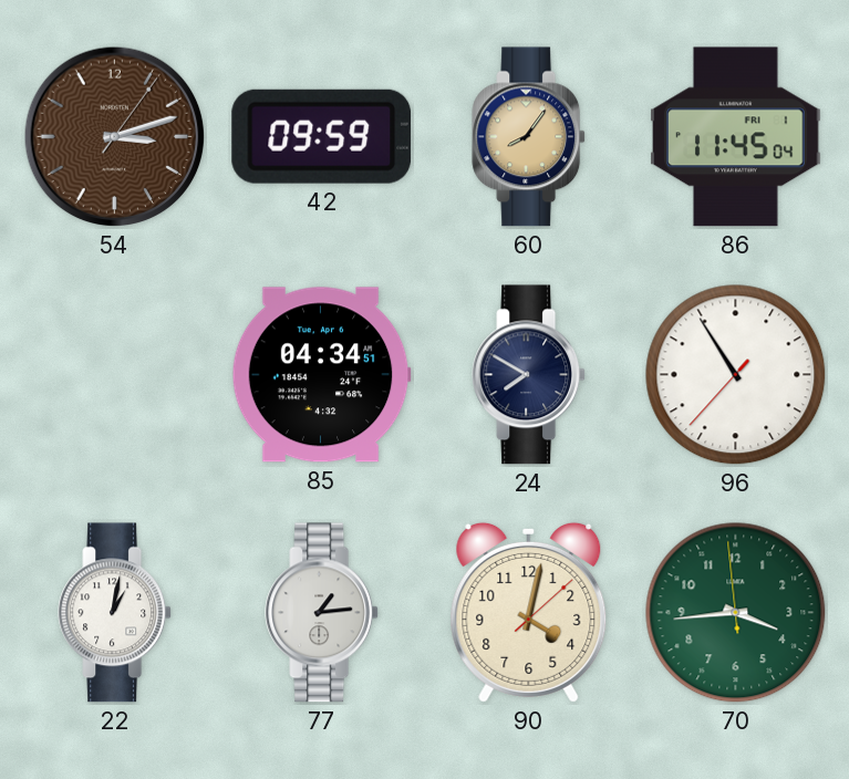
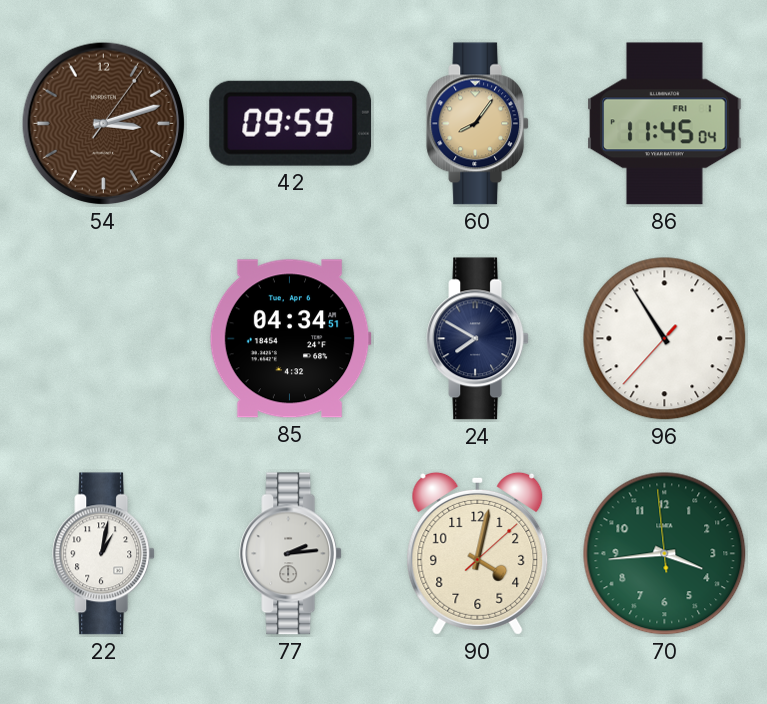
77: 1:14 -> 2:14
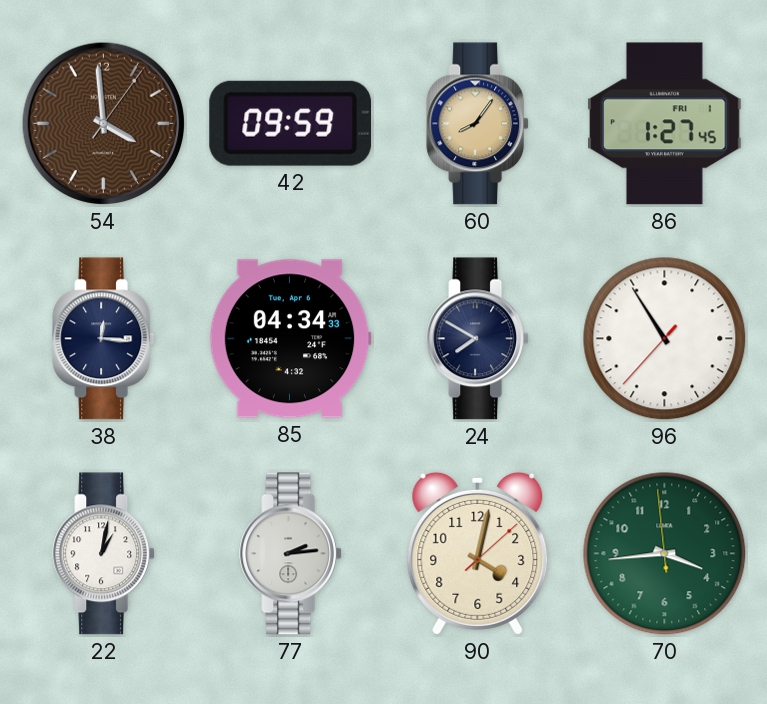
54: 3:12 -> 3:59
86: 11:45 -> 1:27
38: none -> 12:16
85: 04:34:51 -> 04:34:33
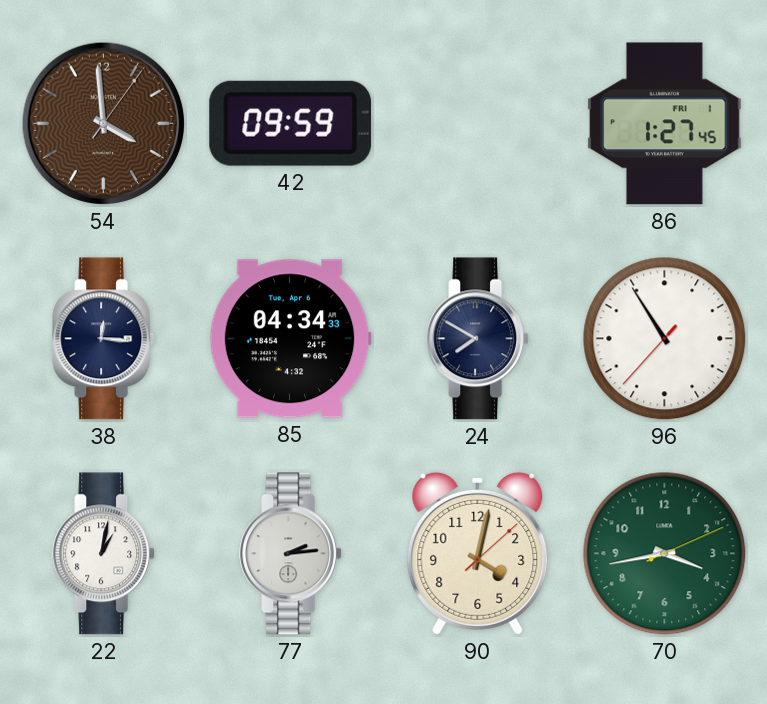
60: 8:06 -> none
70: 3:43:59 -> 3:43:11
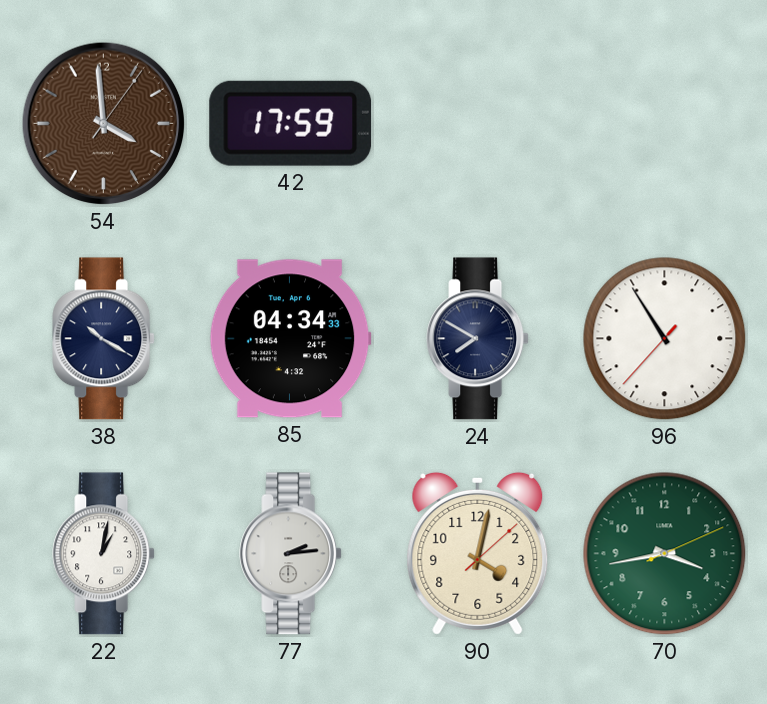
42: 09:59 -> 17:59
86: 1:27 -> none
38: 12:16 -> 10:20
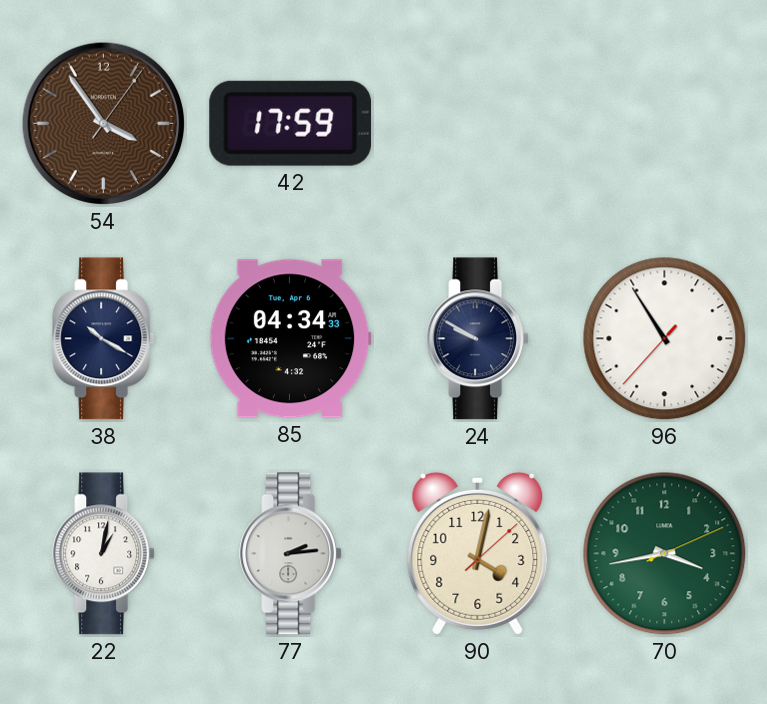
54: 3:59 -> 3:54
24: 7:50 -> 9:50
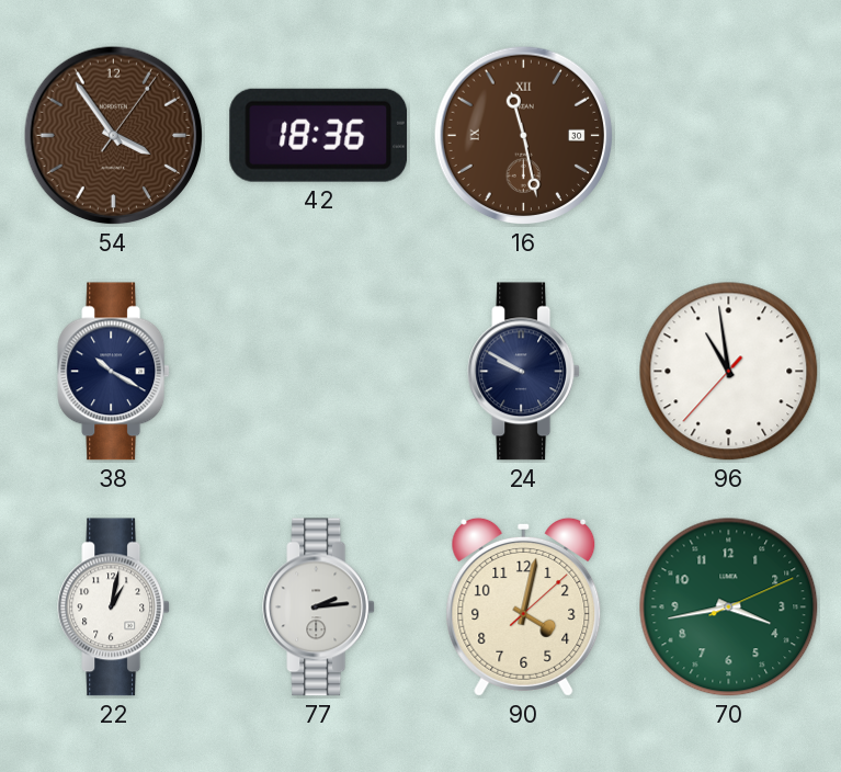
42: 17:59 -> 18:36
16: none -> 11:28
85: 04:34 -> none
96: 10:54 -> 10:58
